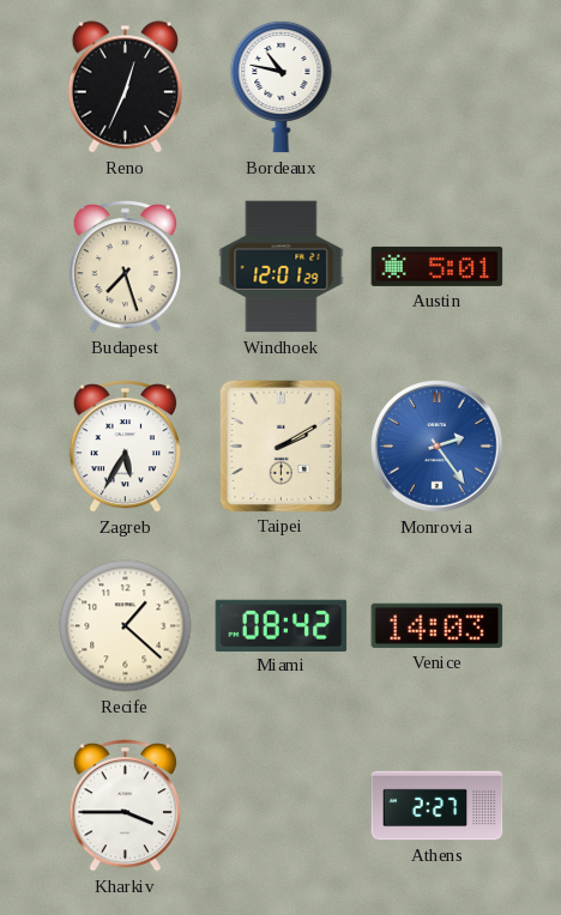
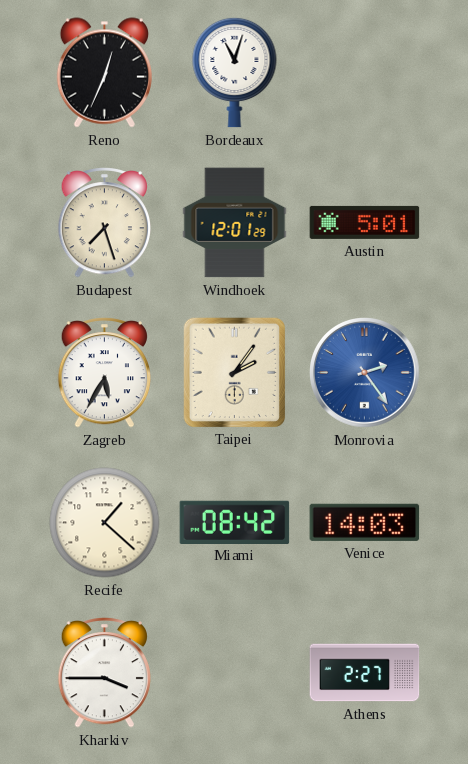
Bordeaux: 10:47 -> 11:03
Taipei: 2:10 -> 2:06
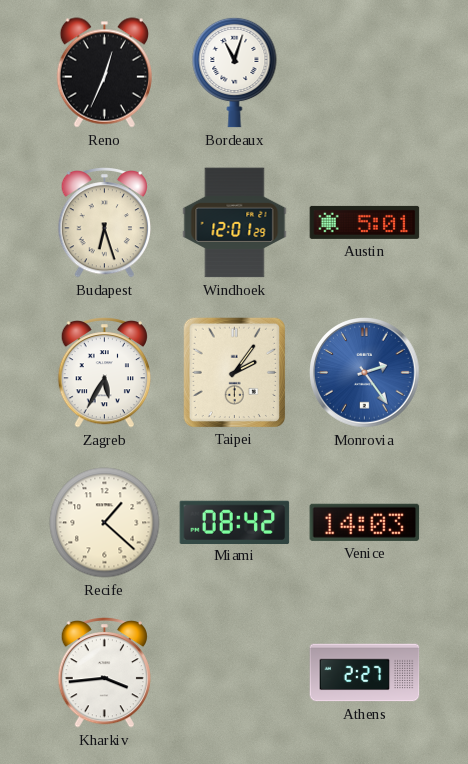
Budapest: 7:27 -> 6:27
Kharkiv: 3:45 -> 3:44
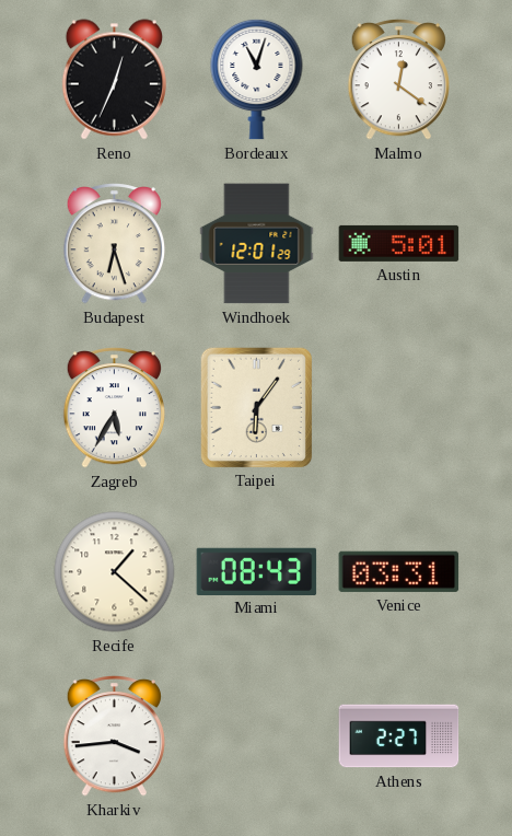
Malmo: none -> 12:21
Taipei: 2:06 -> 6:06
Monrovia: 2:24 -> none
Miami: 08:42 -> 08:43
Venice: 14:03 -> 03:31
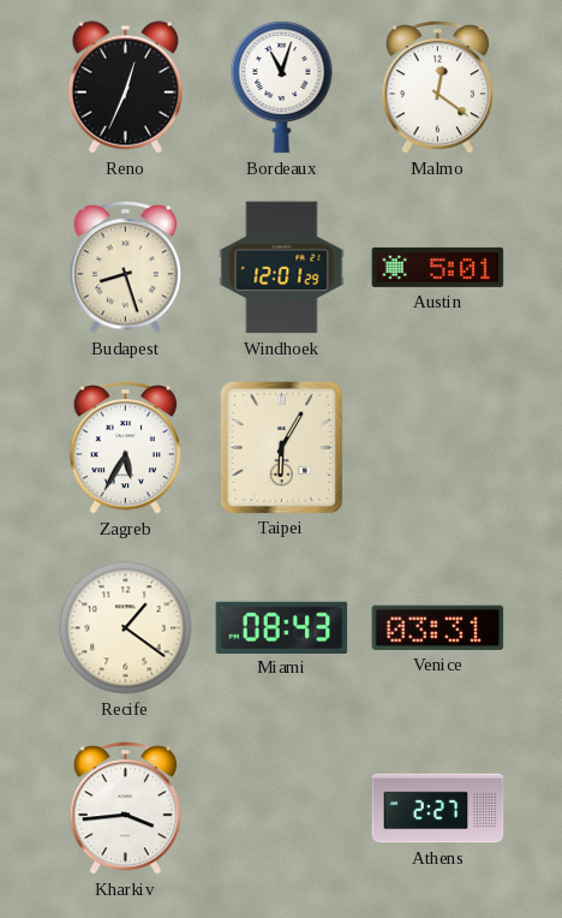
Budapest: 6:27 -> 8:27
Taipei: 6:06 -> 6:05
Recife: 1:22 -> 1:21
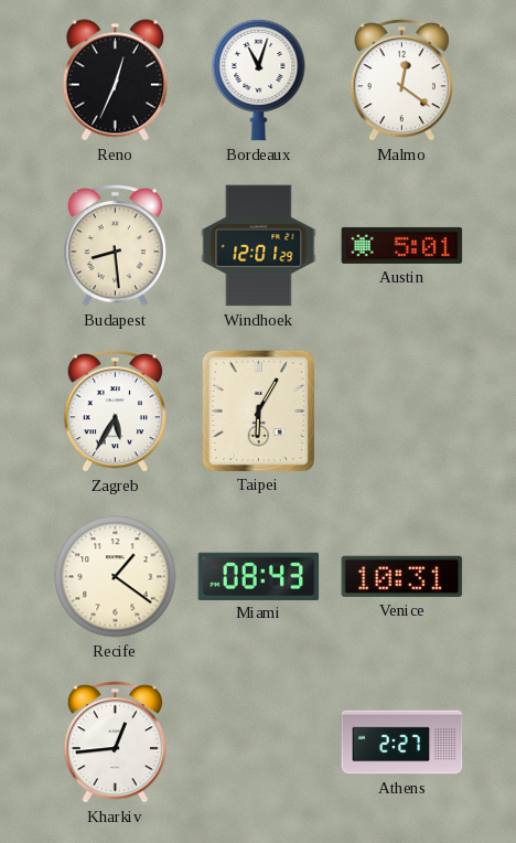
Budapest: 8:27 -> 8:29
Venice: 03:31 -> 10:31
Kharkiv: 3:44 -> 12:44
